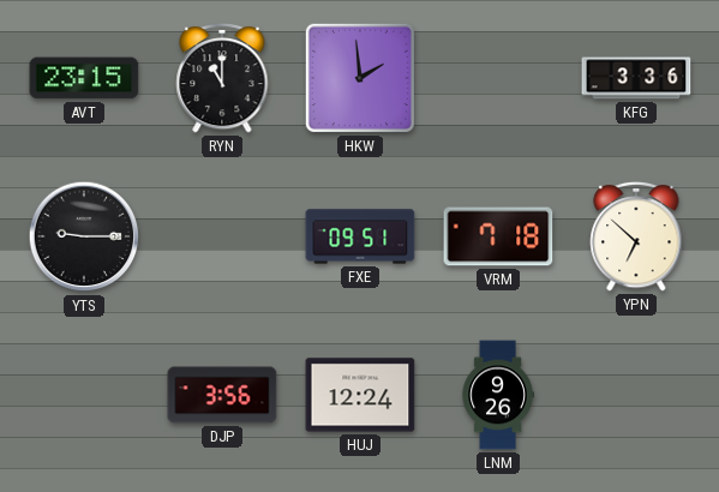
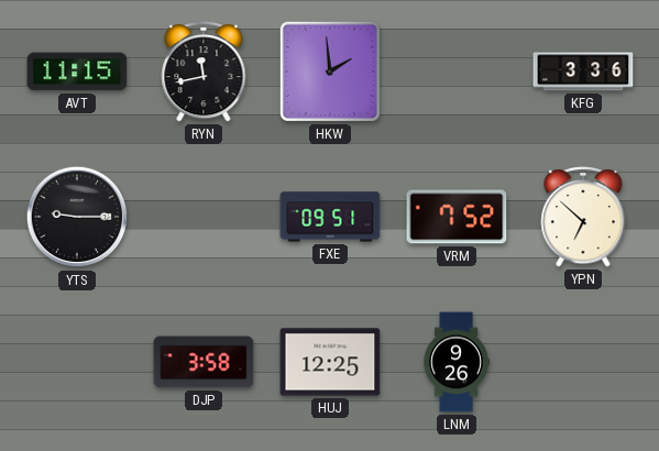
AVT: 23:15 -> 11:15
RYN: 11:00 -> 11:43
VRM: 7:18 -> 7:52
DJP: 3:56 -> 3:58
HUJ: 12:24 -> 12:25
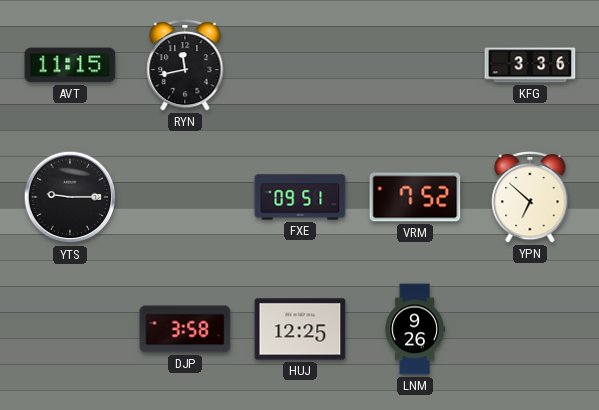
HKW: 1:59 -> none
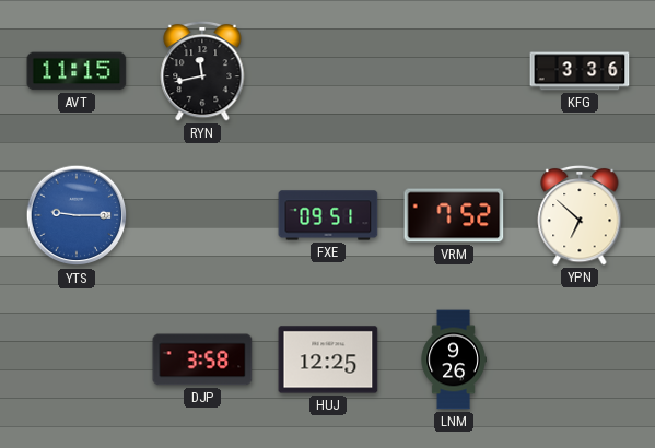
YTS dial: black -> blue
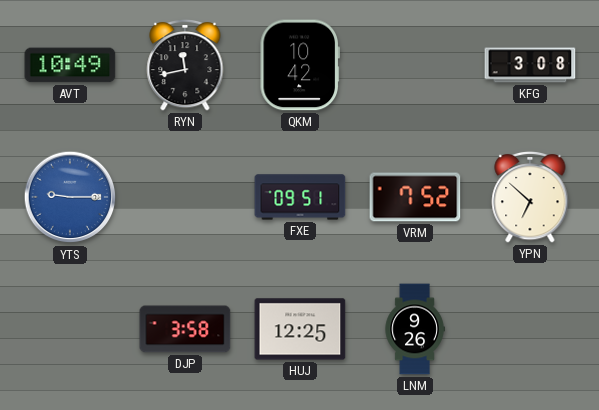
AVT: 11:15 -> 10:49
QKM: none -> 10:42
KFG: 3:36 -> 3:08
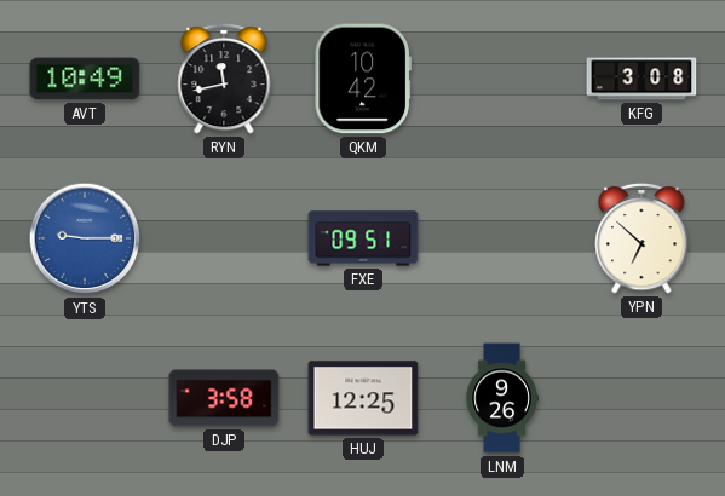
VRM: 7:52 -> none
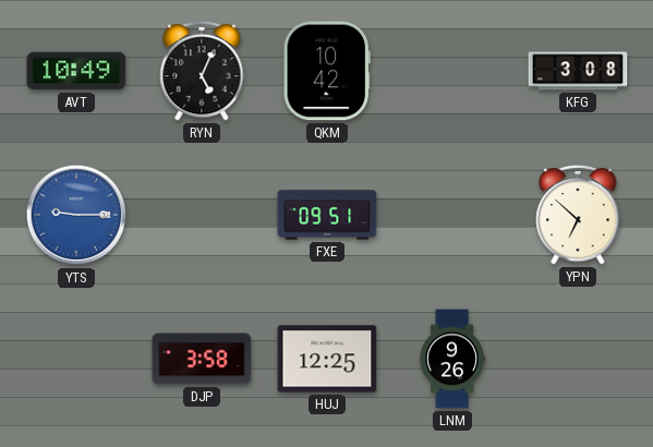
RYN: 11:43 -> 5:04
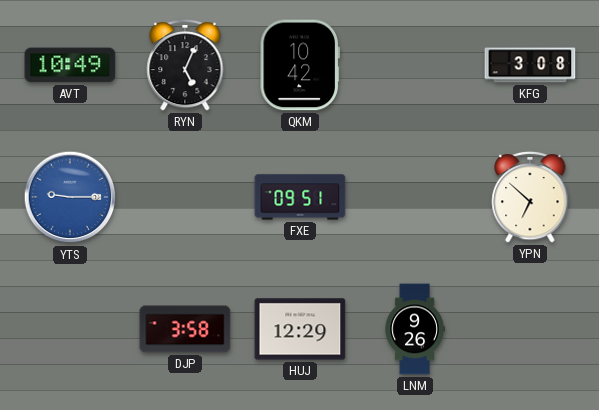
HUJ: 12:25 -> 12:29
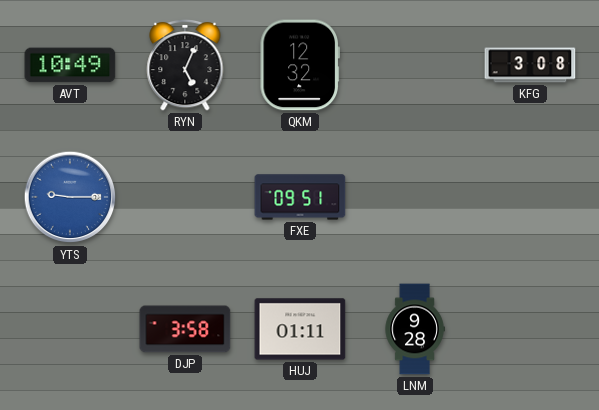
QKM: 10:42 -> 12:32
YPN: 6:52 -> none
HUJ: 12:29 -> 01:11
LNM: 9:26 -> 9:28
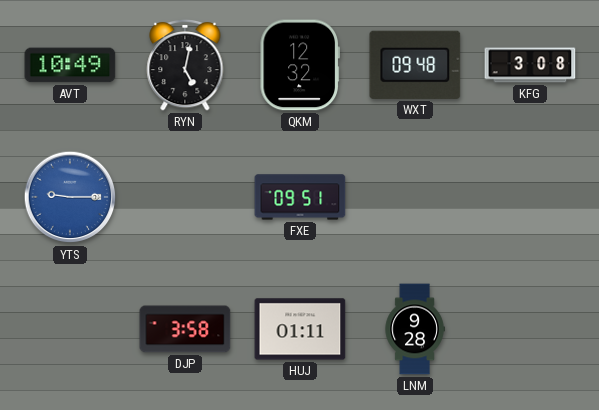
RYN: 5:04 -> 5:02
WXT: none -> 09:48
